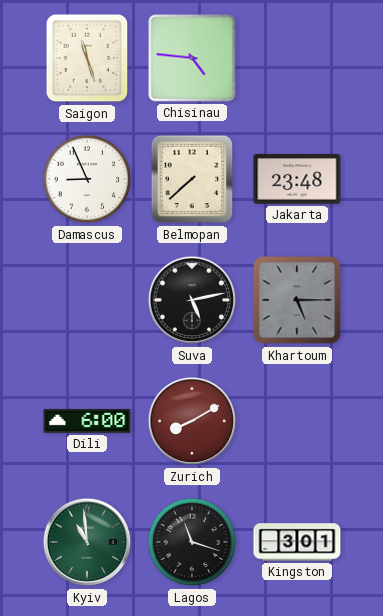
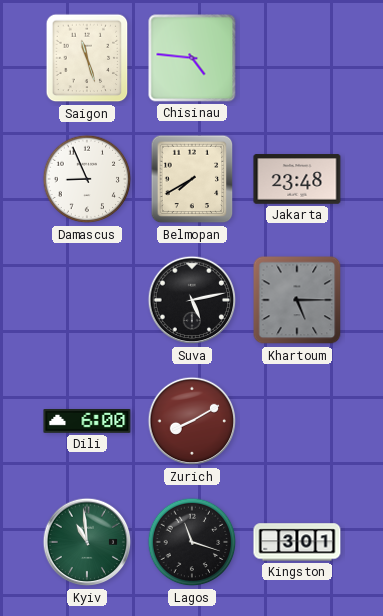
Belmopan: 7:38 -> 7:40
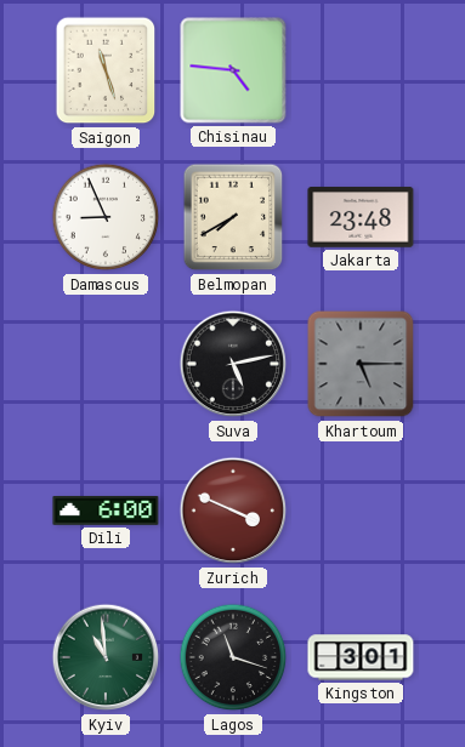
Zurich: 8:10 -> 3:49
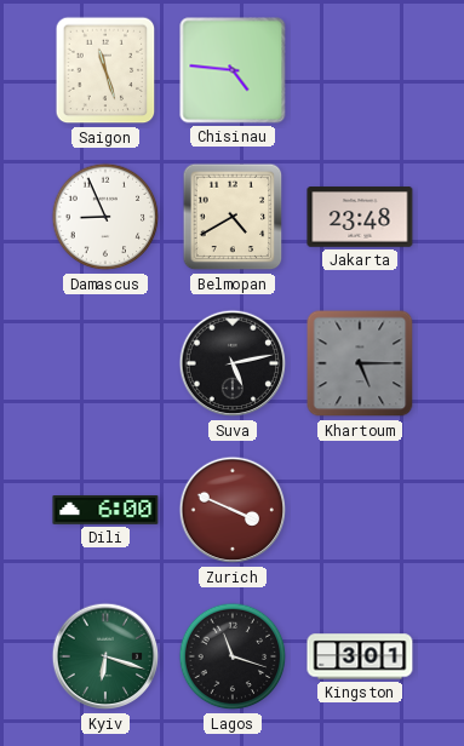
Belmopan: 7:40 -> 4:40
Kyiv: 10:59 -> 6:18
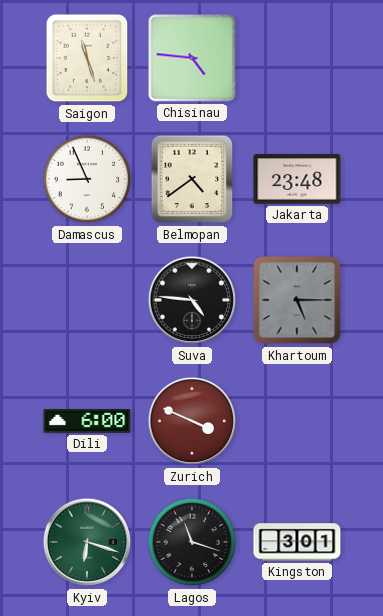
Belmopan: 4:40 -> 4:39
Suva: 5:13 -> 4:46
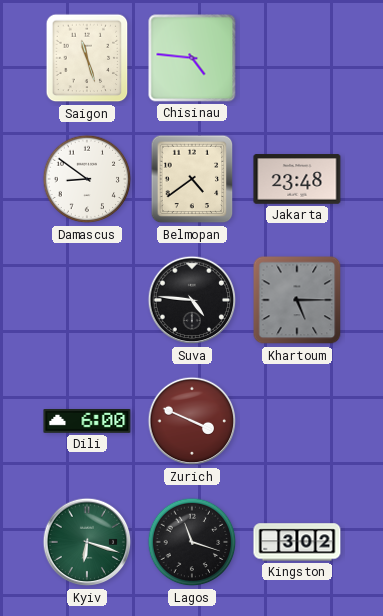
Damascus: 8:56 -> 8:51
Kingston: 3:01 -> 3:02
